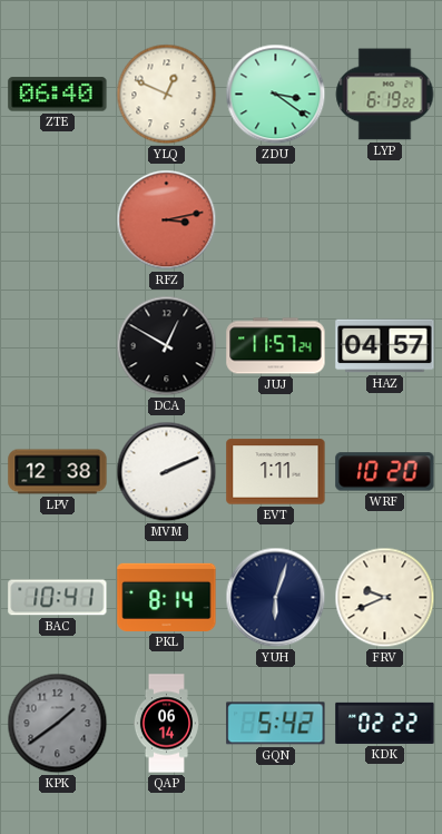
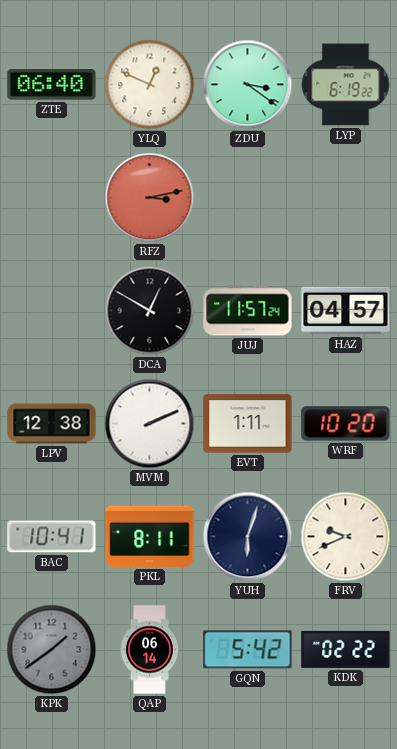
PKL: 8:14 -> 8:11
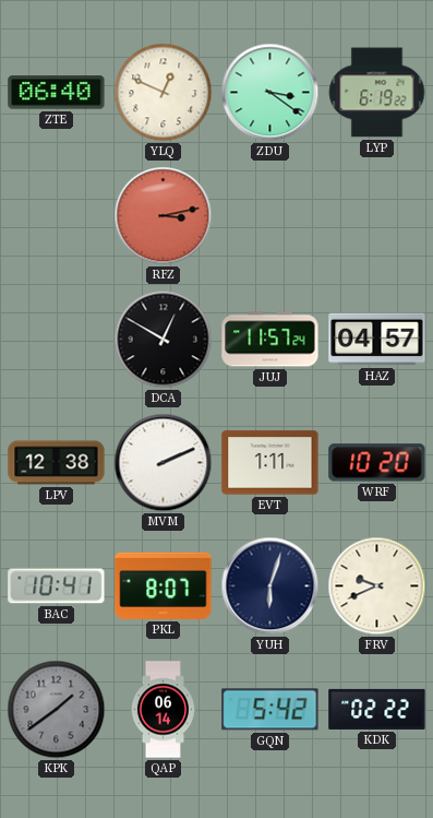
PKL: 8:11 -> 8:07
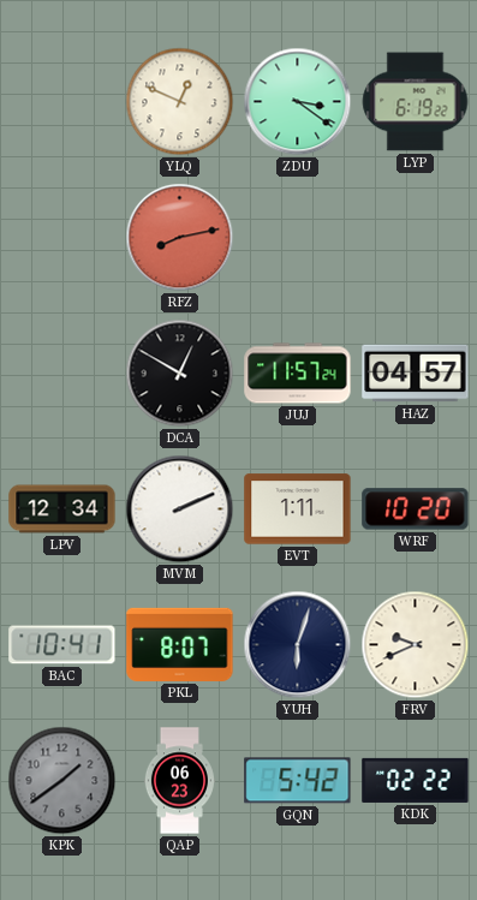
ZTE: 06:40 -> none
RFZ: 3:13 -> 8:13
LPV: 12:38 -> 12:34
QAP: 06:14 -> 06:23
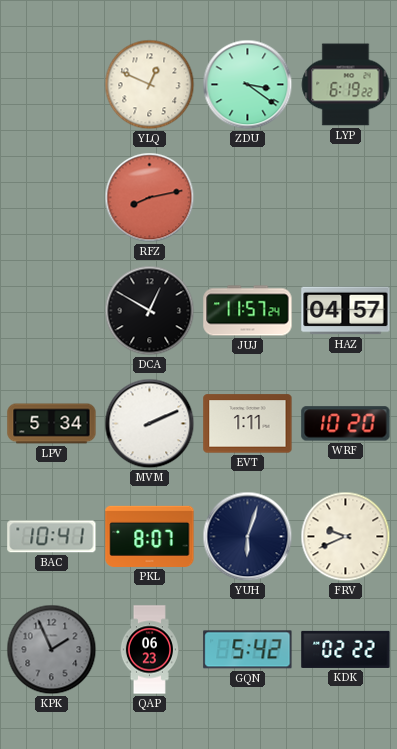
LPV: 12:34 -> 5:34
KPK: 1:39 -> 1:56
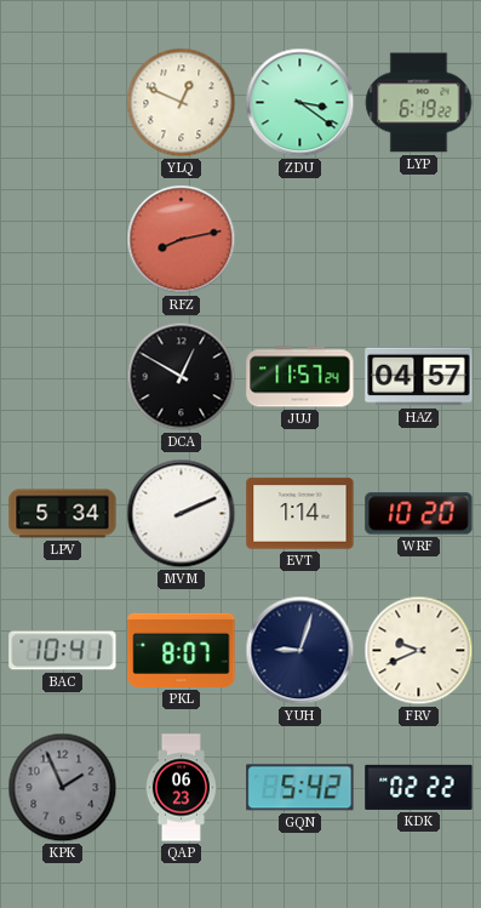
EVT: 1:11 -> 1:14
YUH: 6:03 -> 9:03
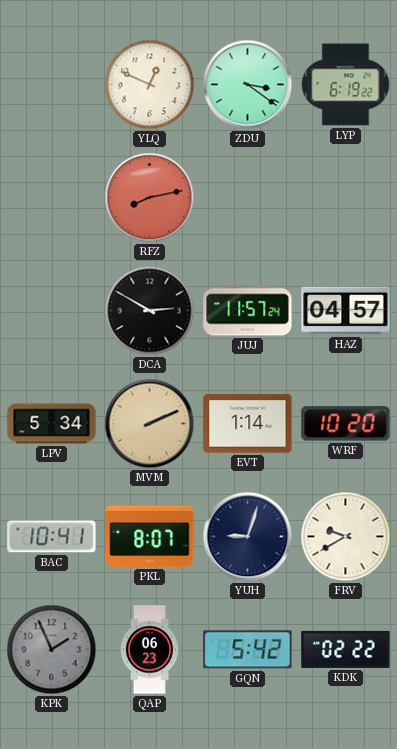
DCA: 12:50 -> 2:50
MVM dial: white -> champagne
FRV: 9:41 -> 9:40
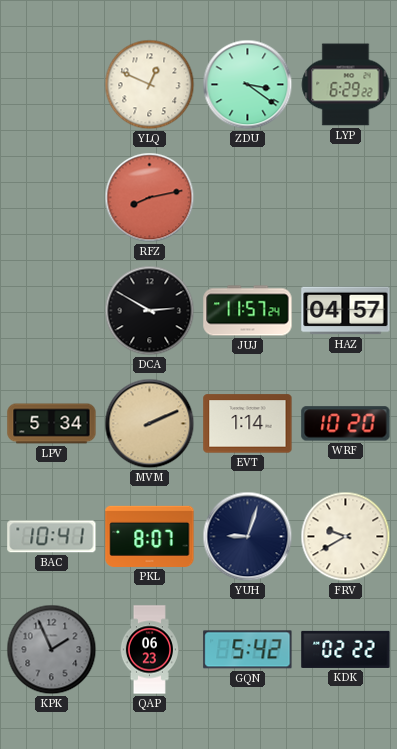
LYP: 6:19 -> 6:29
